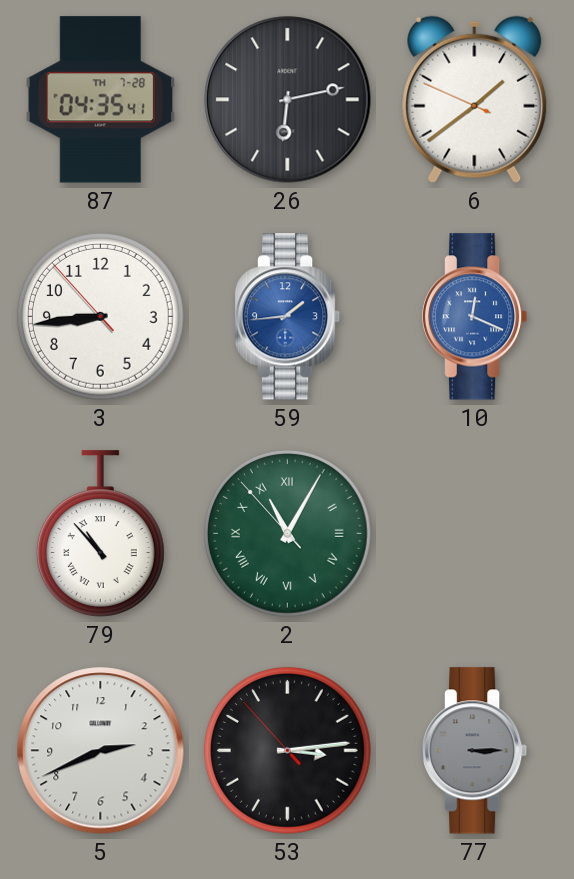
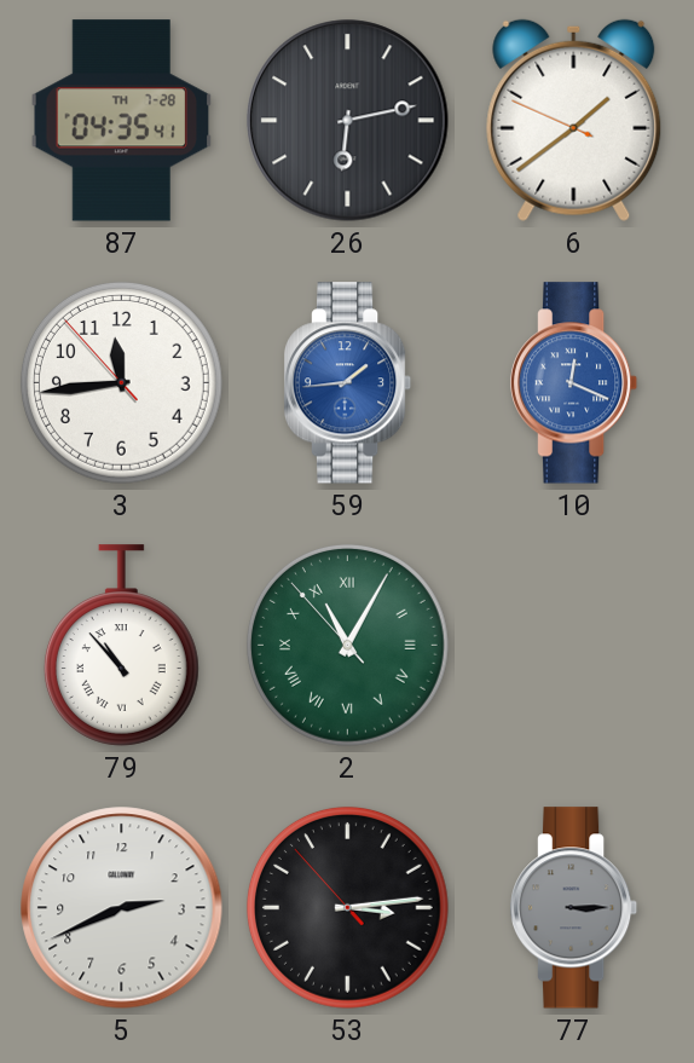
3: 8:43 -> 11:43
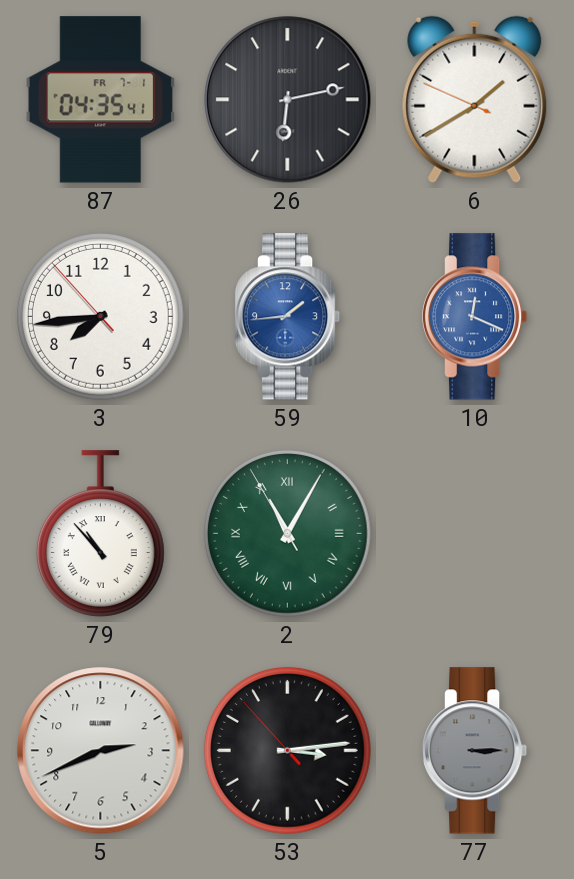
87 date: TH 7-28 -> FR 7-1
6: 1:38 -> 1:39
3: 11:43 -> 7:43
2: 11:04:53 -> 11:04:55
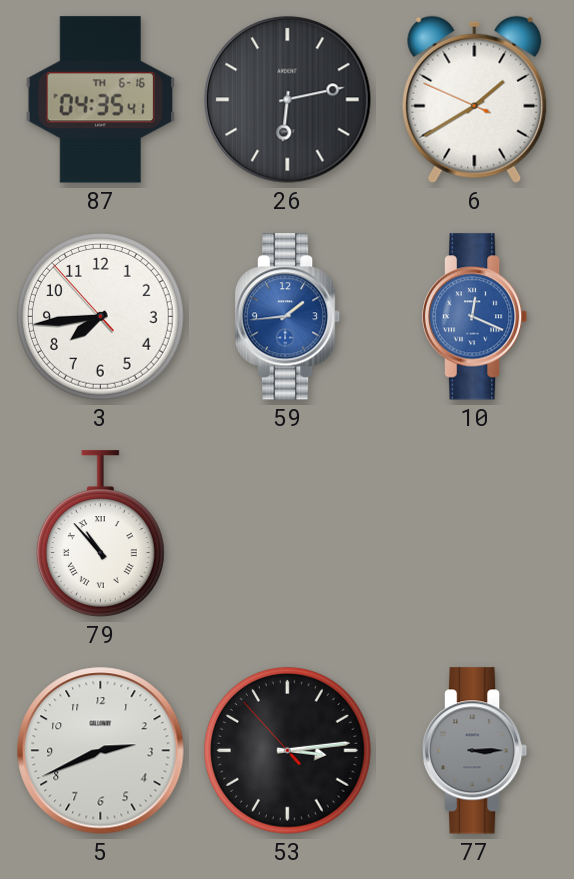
87 date: FR 7-1 -> TH 6-16
2: 11:04 -> none
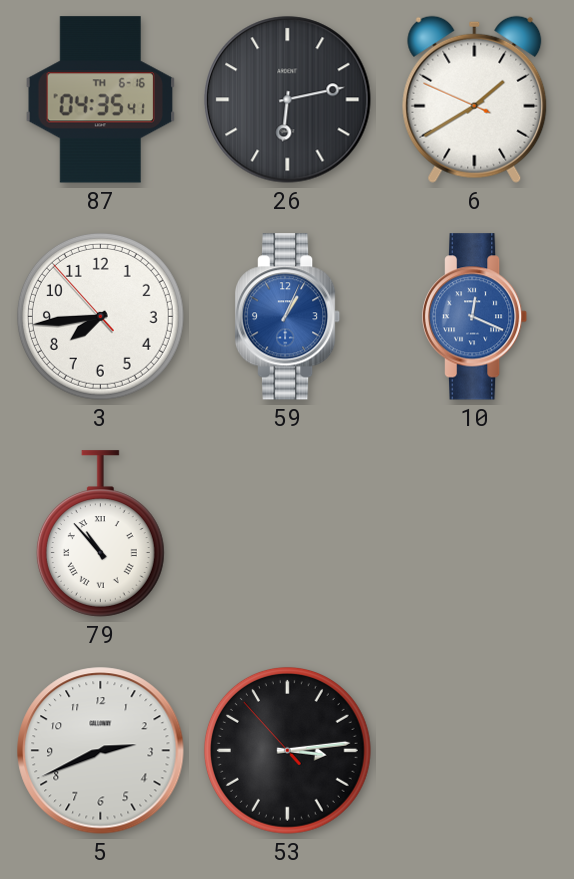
59: 1:44 -> 1:04
77: 3:15 -> none
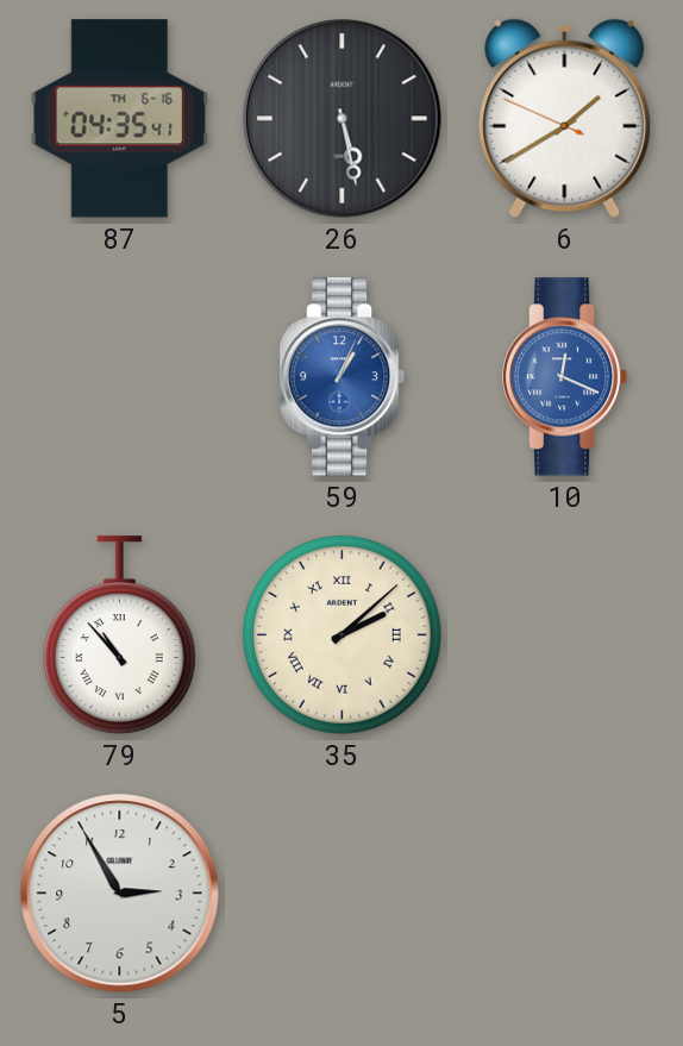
26: 6:13 -> 5:28
3: 7:43 -> none
35: none -> 2:08
5: 2:41 -> 2:55
53: 3:13 -> none
